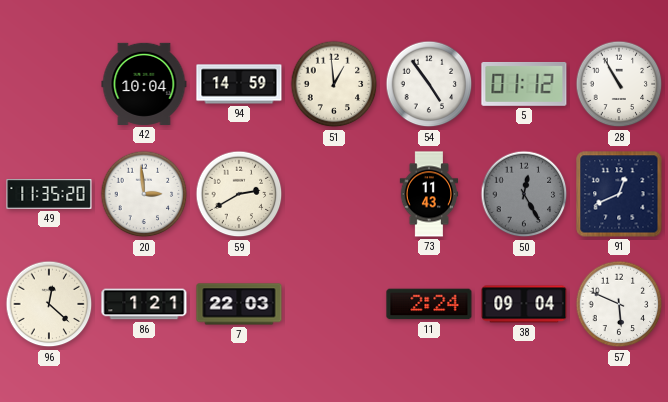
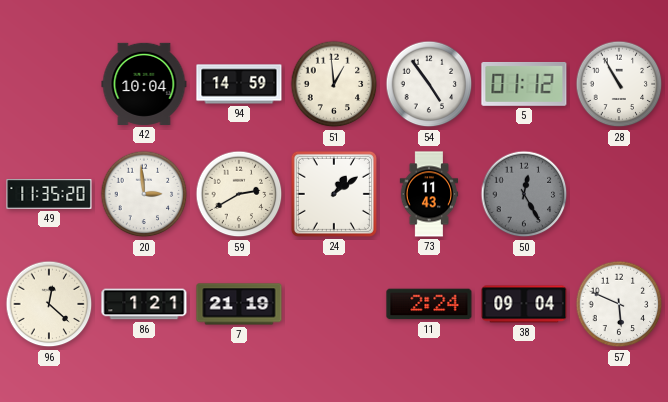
24: none -> 1:09
91: 12:41 -> none
7: 22:03 -> 21:19
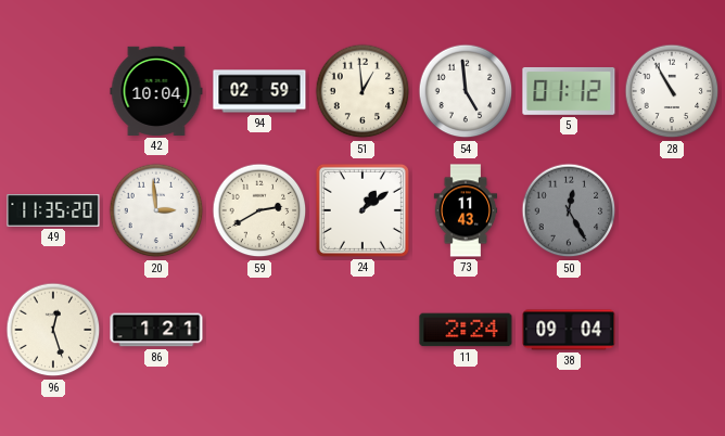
94: 14:59 -> 02:59
54: 4:54 -> 4:59
96: 12:22 -> 12:27
7: 21:19 -> none
57: 5:49 -> none
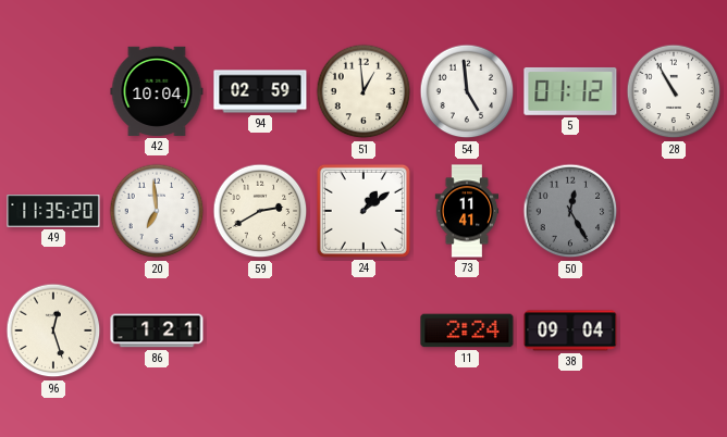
20: 2:59 -> 6:59
73: 11:43 -> 11:41
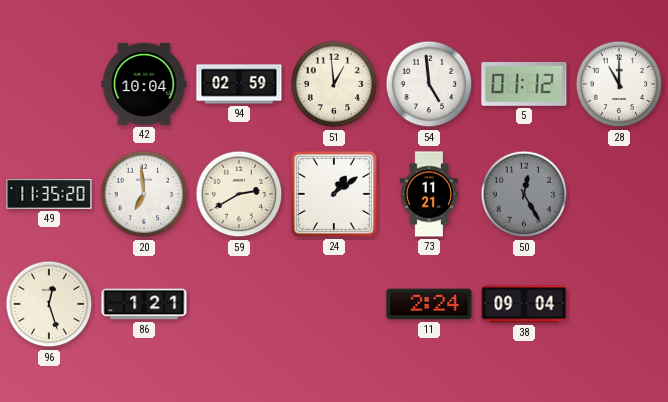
28: 10:55 -> 11:00
73: 11:41 -> 11:21
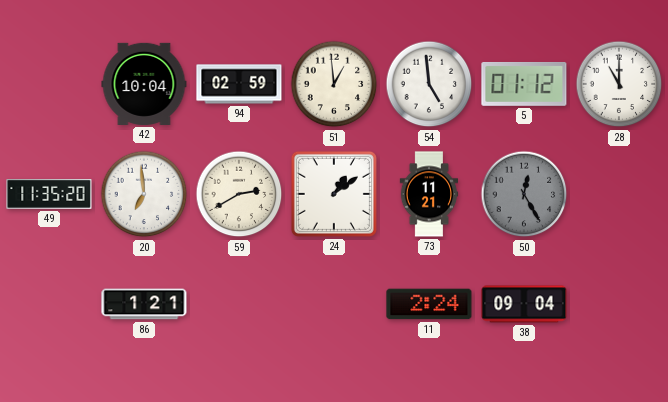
96: 12:27 -> none
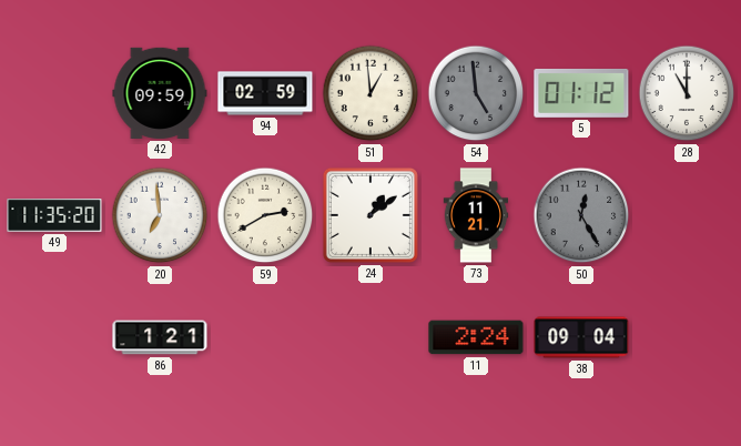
42: 10:04 -> 09:59
54 dial: white -> grey
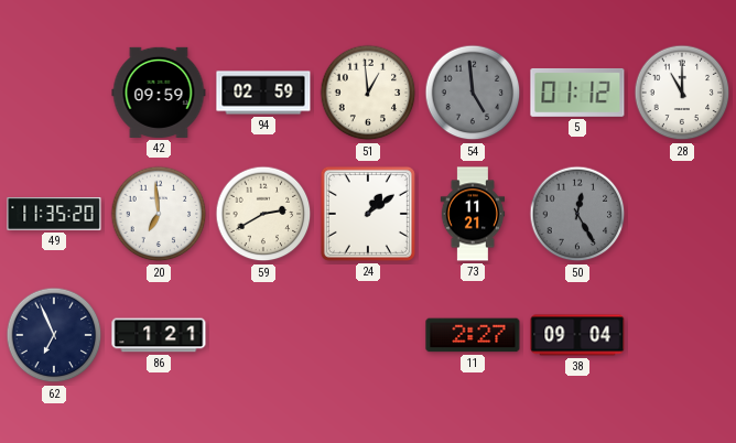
62: none -> 6:56
11: 2:24 -> 2:27
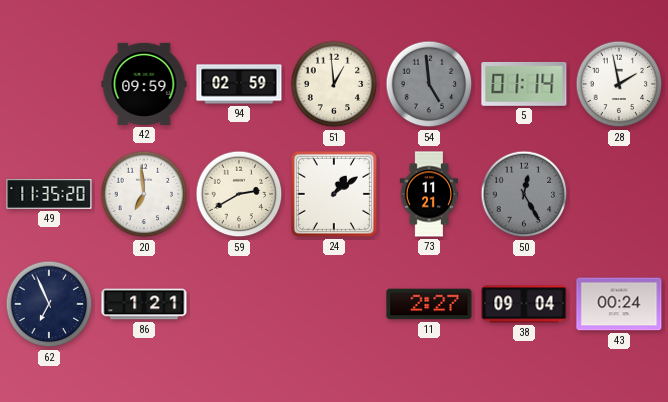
5: 01:12 -> 01:14
28: 11:00 -> 1:58
43: none -> 00:24
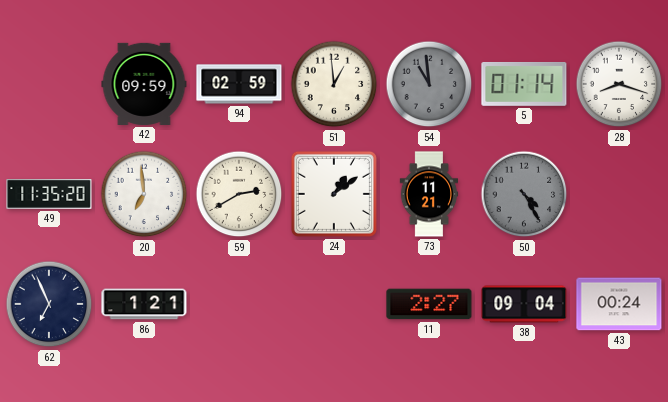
54: 4:59 -> 10:59
28: 1:58 -> 8:18
50: 12:25 -> 4:25
